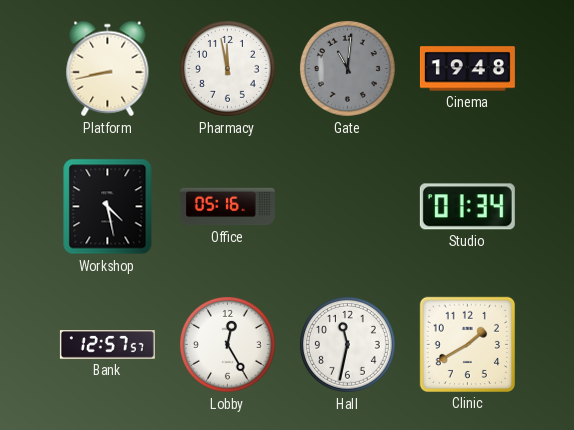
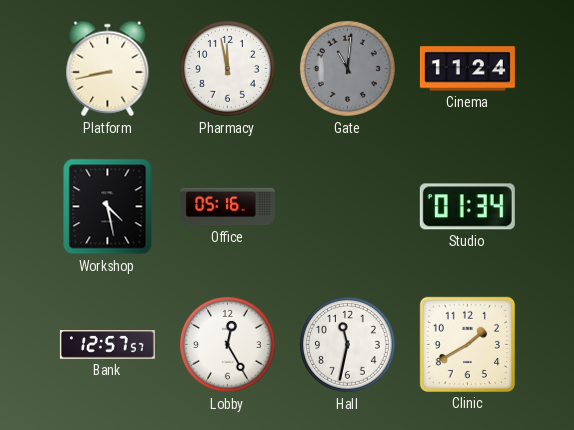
Cinema: 19:48 -> 11:24
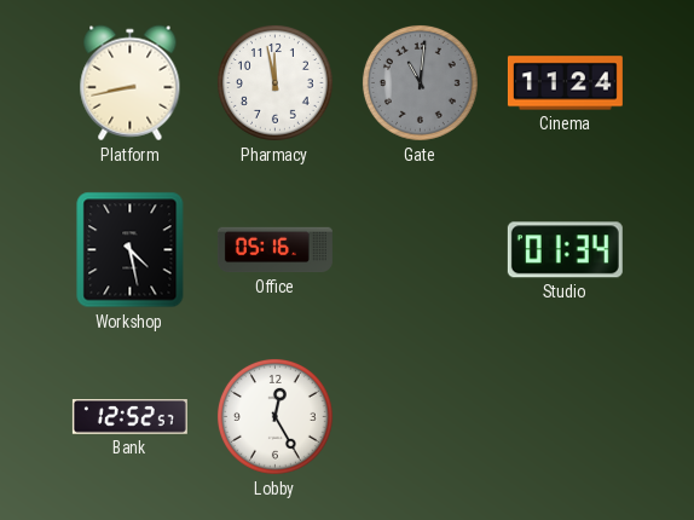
Bank: 12:57 -> 12:52
Hall: 11:32 -> none
Clinic: 1:40 -> none
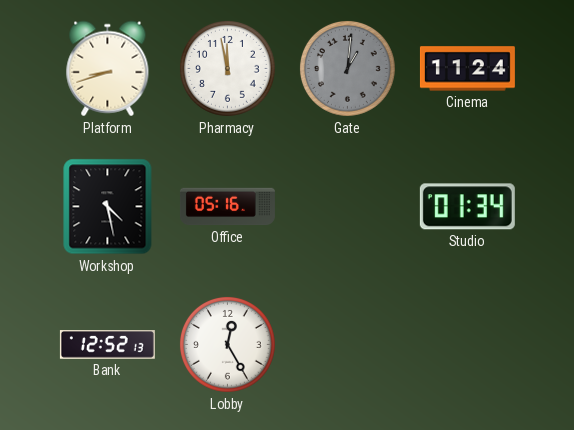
Platform: 8:43 -> 8:42
Gate: 11:01 -> 1:01
Bank: 12:52:57 -> 12:52:13
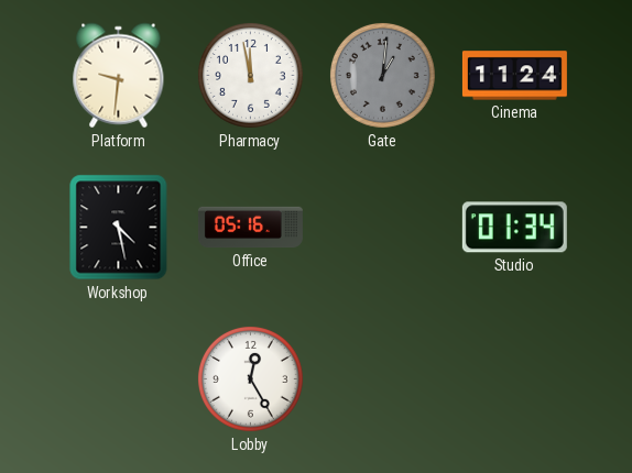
Platform: 8:42 -> 9:31
Bank: 12:52 -> none
